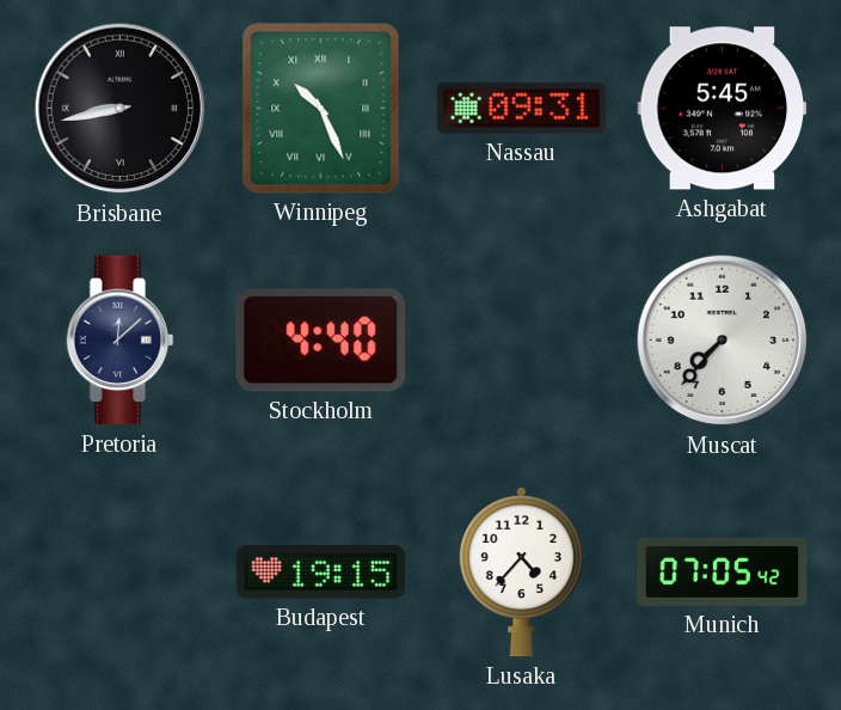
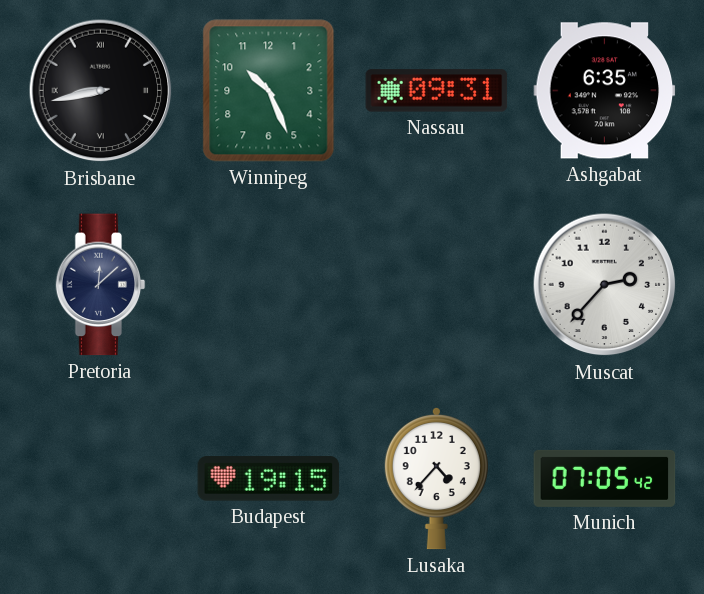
Winnipeg numerals: Roman -> Arabic
Ashgabat: 5:45 -> 6:35
Stockholm: 4:40 -> none
Muscat: 7:37 -> 2:37
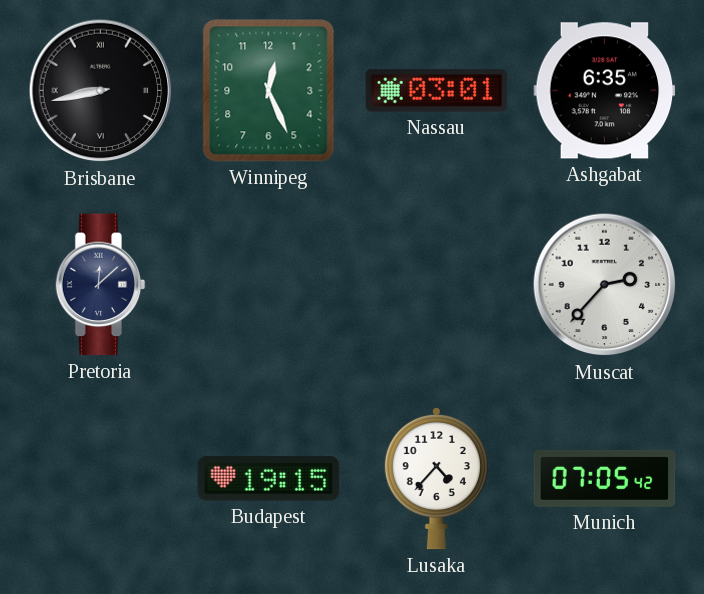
Winnipeg: 10:26 -> 12:26
Nassau: 09:31 -> 03:01
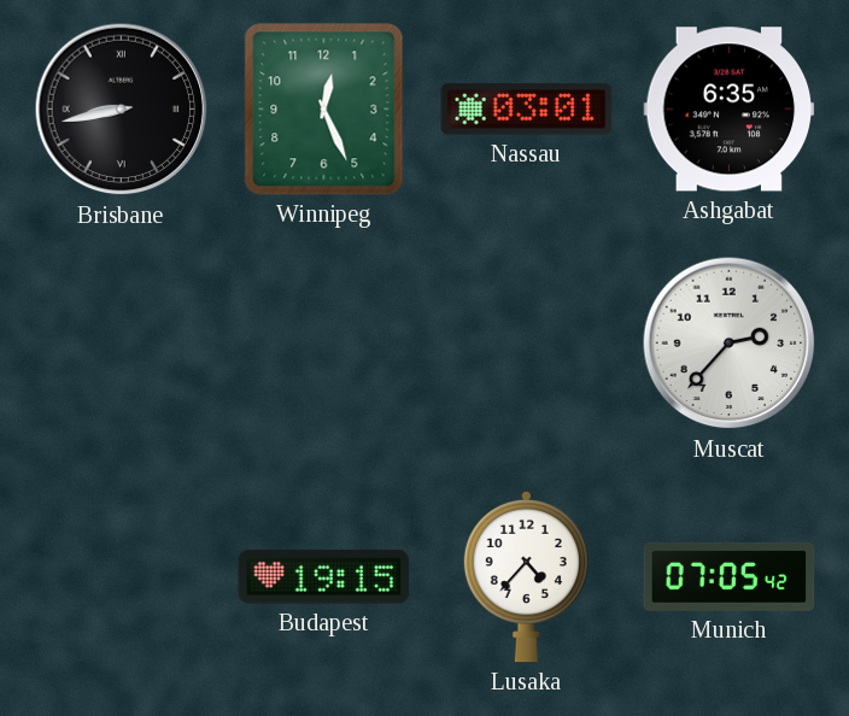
Pretoria: 12:08 -> none
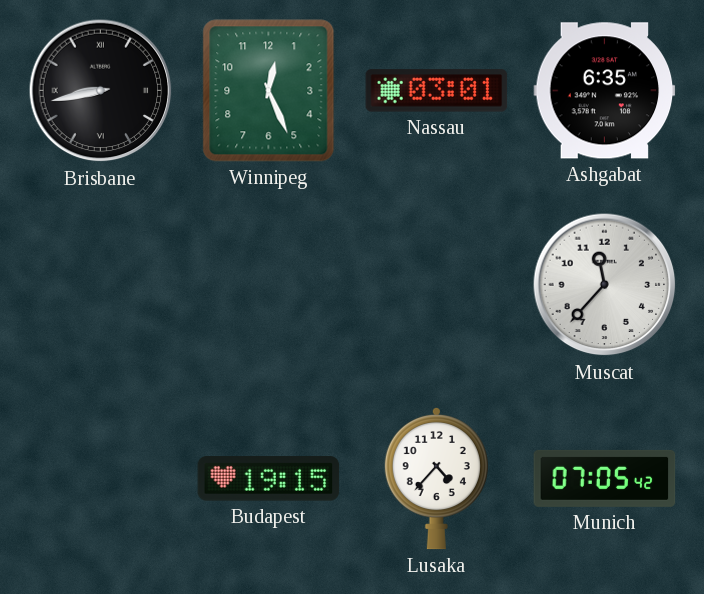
Muscat: 2:37 -> 11:37
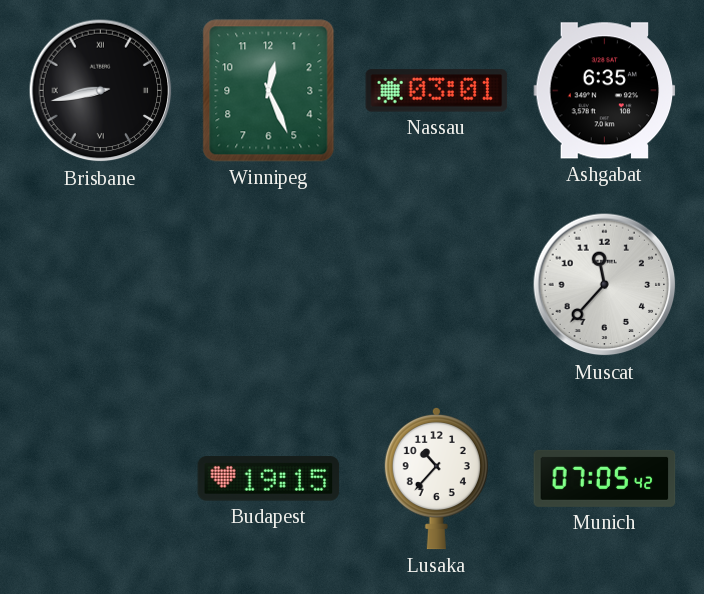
Lusaka: 4:37 -> 10:37
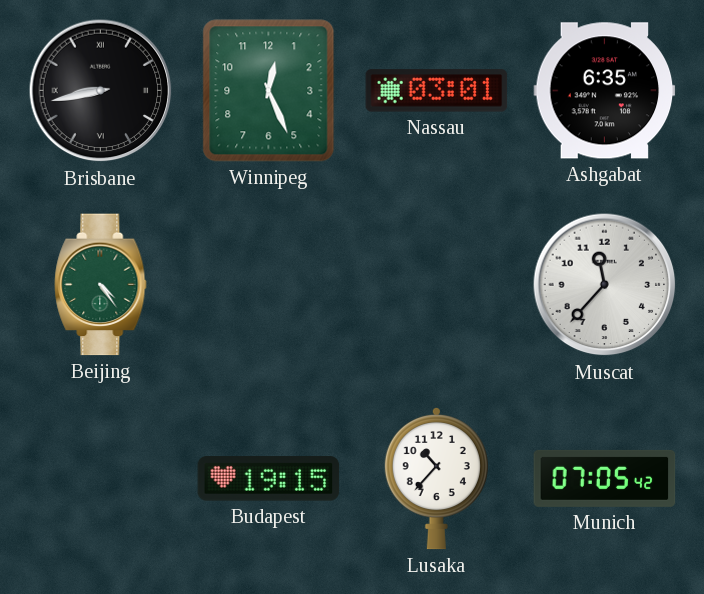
Beijing: none -> 4:24
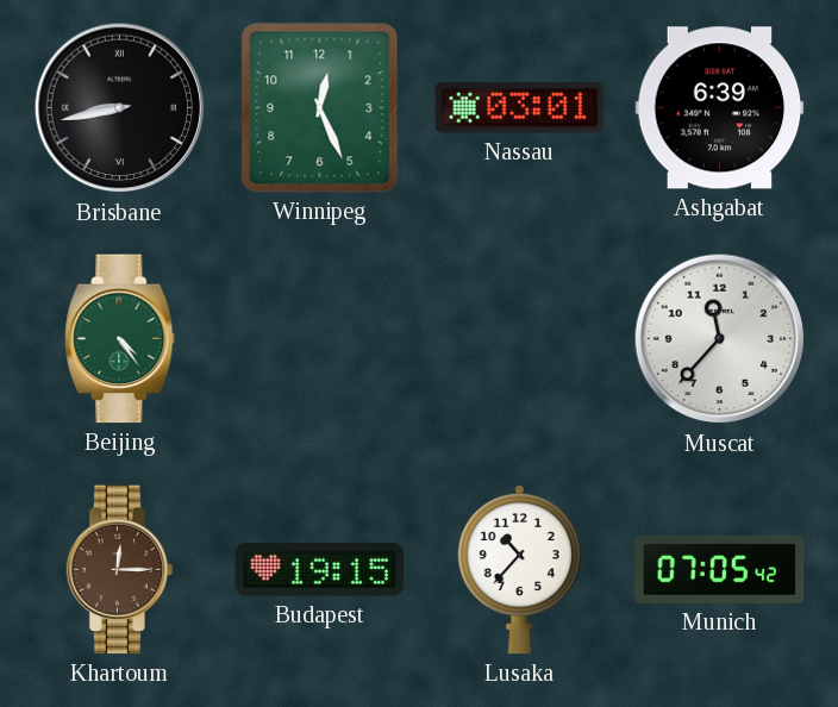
Ashgabat: 6:35 -> 6:39
Khartoum: none -> 12:15
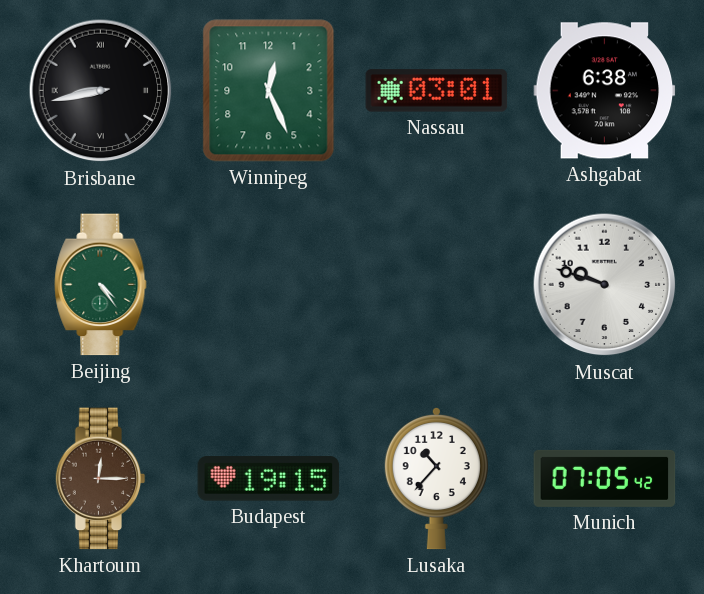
Ashgabat: 6:39 -> 6:38
Muscat: 11:37 -> 9:48
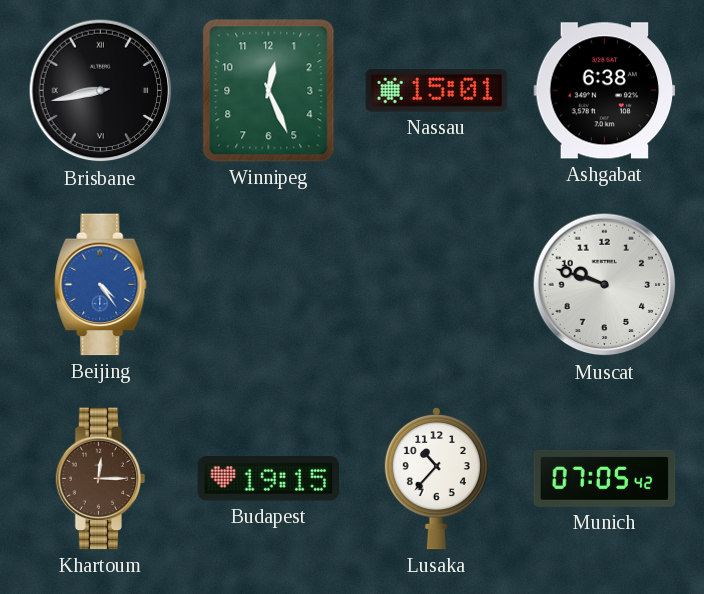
Nassau: 03:01 -> 15:01
Beijing dial: green -> blue
